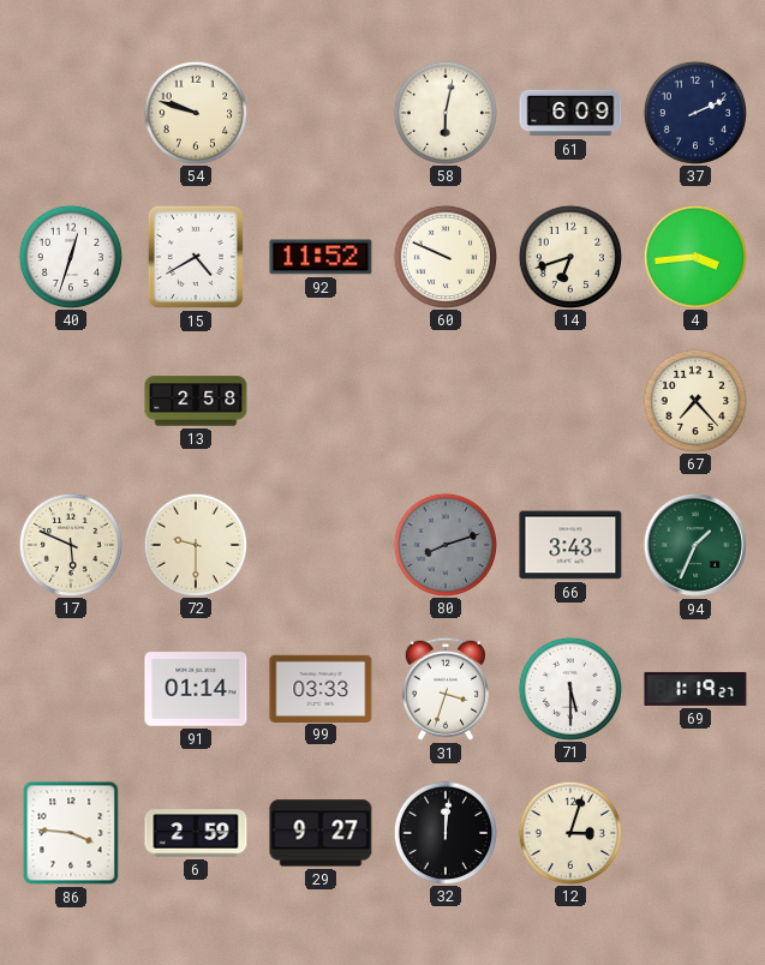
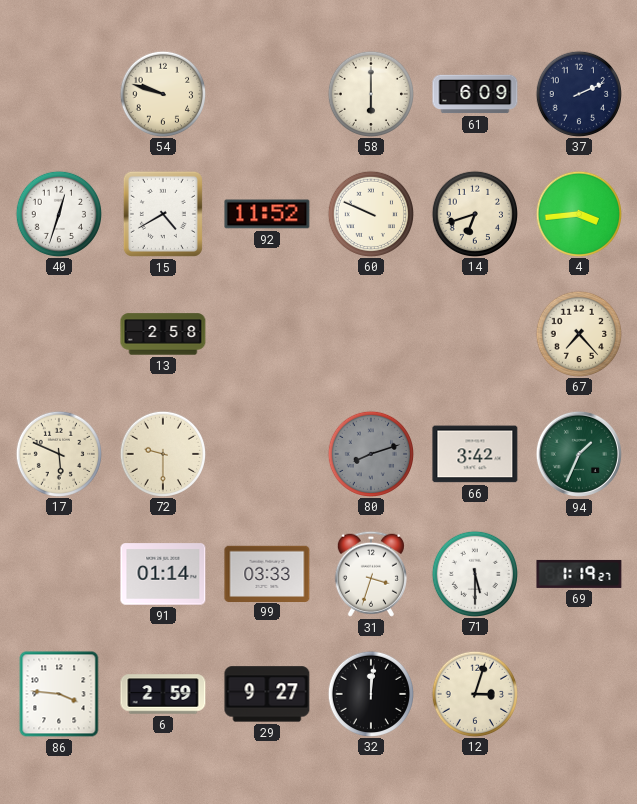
58: 6:02 -> 6:00
66: 3:43 -> 3:42
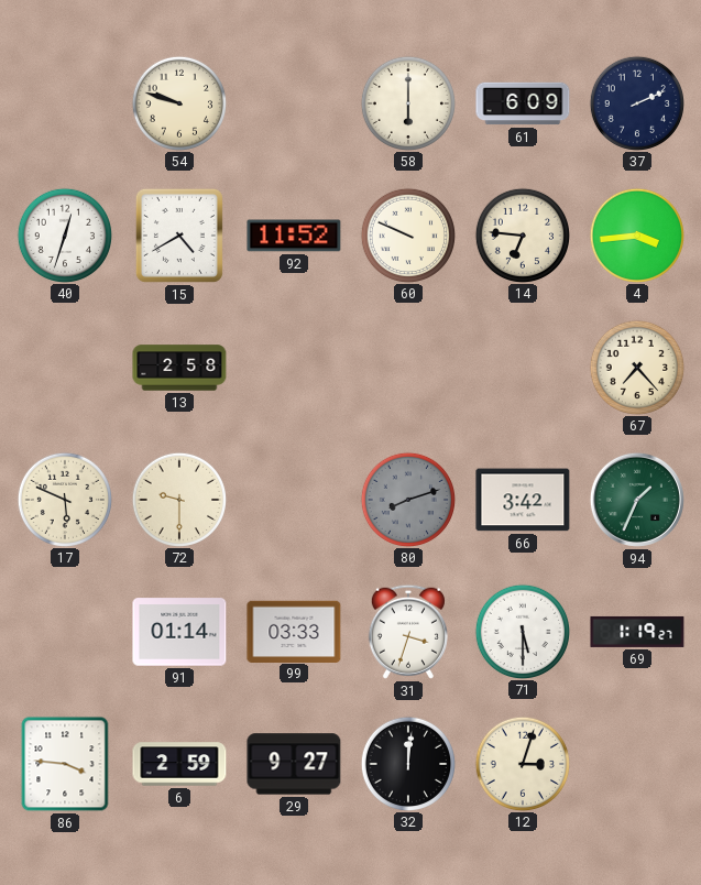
14: 6:42 -> 6:46
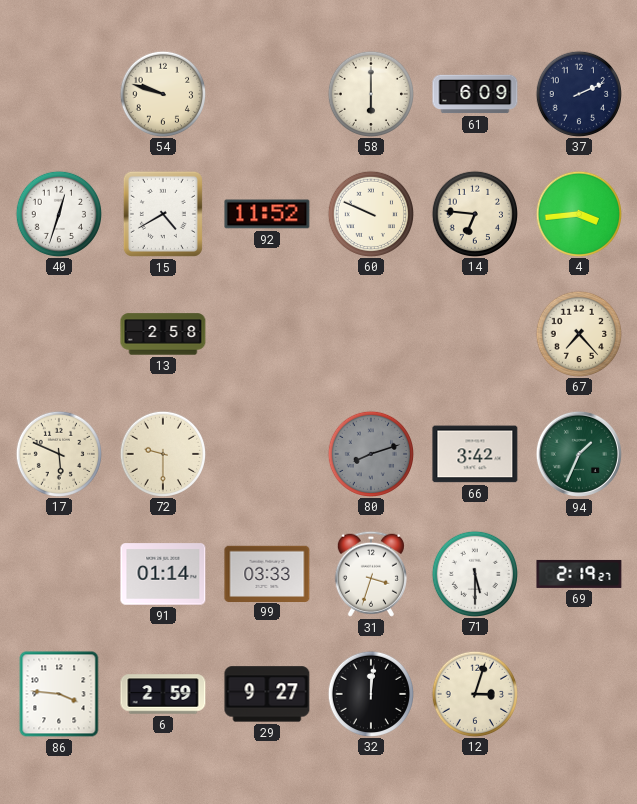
69: 1:19 -> 2:19
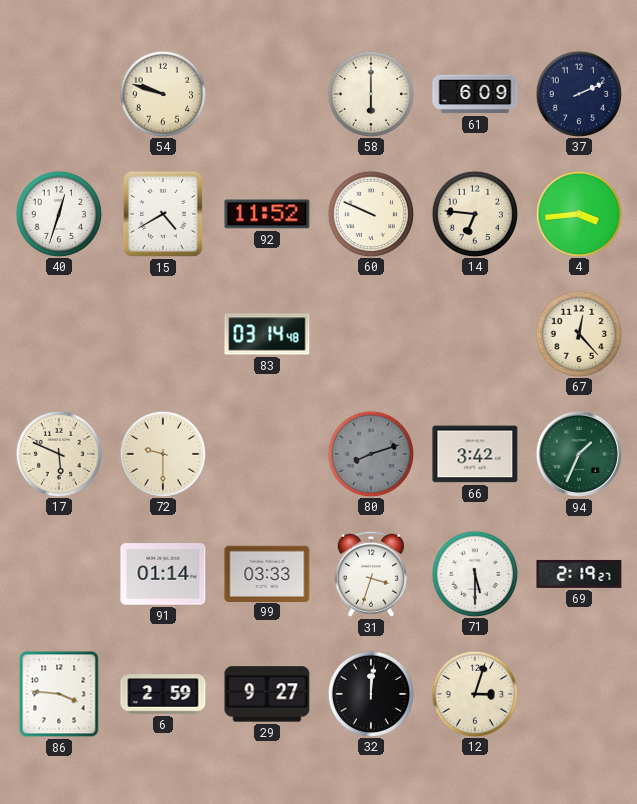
13: 2:58 -> none
83: none -> 03:14
67: 7:23 -> 12:23
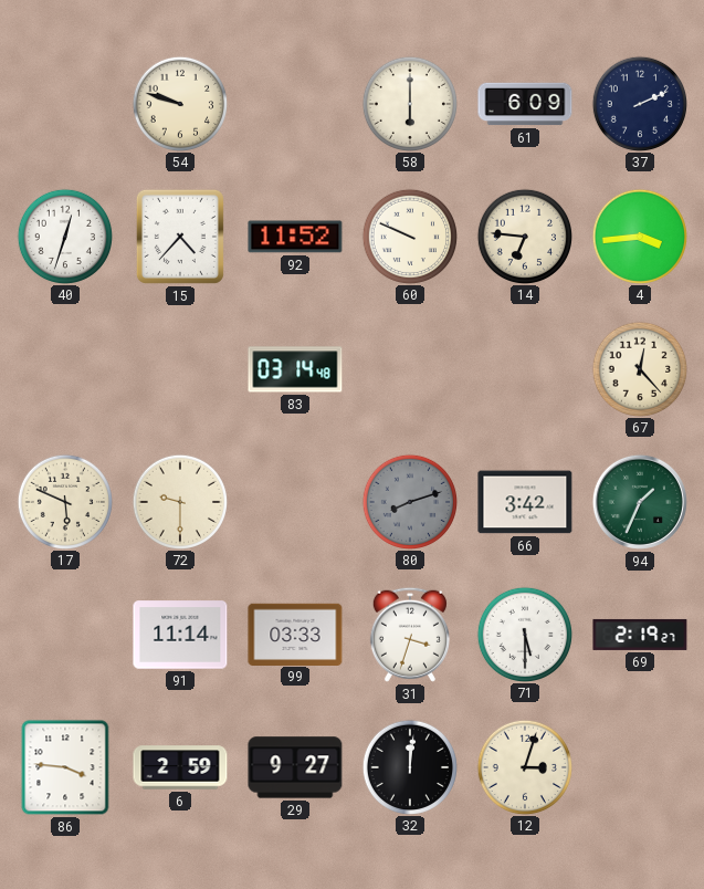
15: 4:40 -> 4:37
91: 01:14 -> 11:14
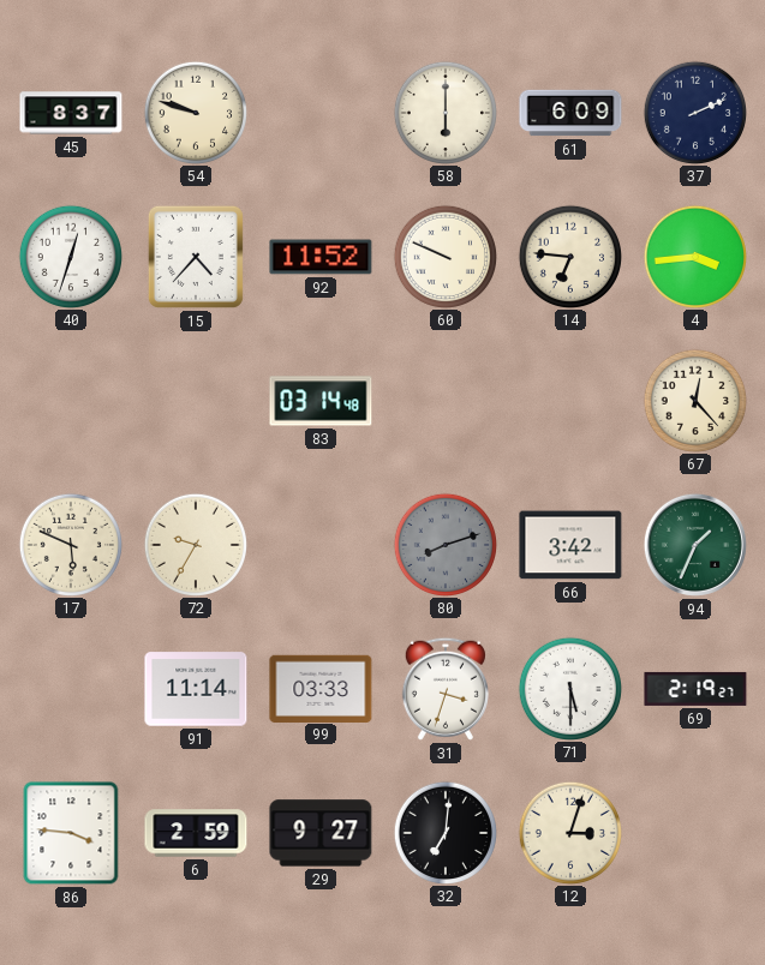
45: none -> 8:37
72: 9:30 -> 9:35
32: 12:01 -> 7:01
